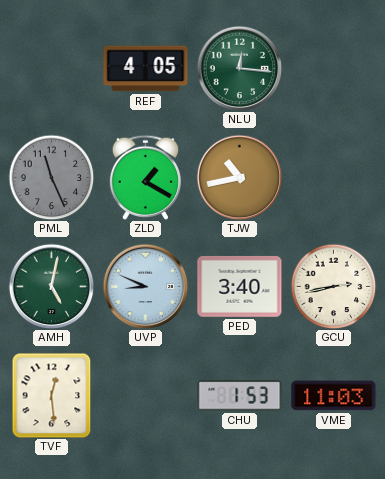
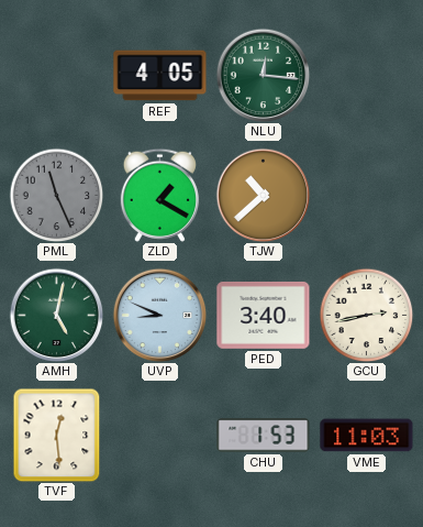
TJW: 10:43 -> 10:38
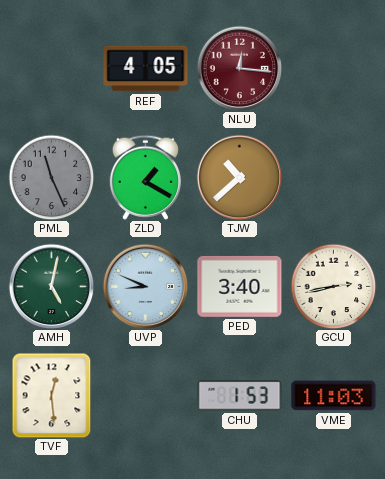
NLU dial: green -> burgundy
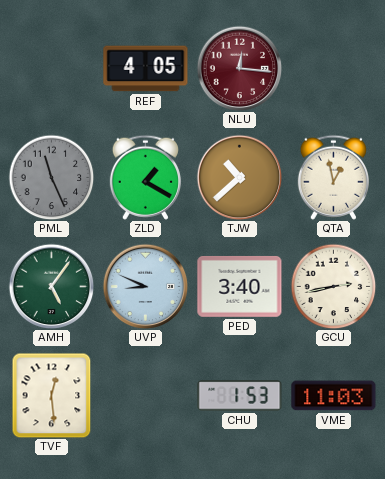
QTA: none -> 12:58
AMH: 5:02 -> 5:06
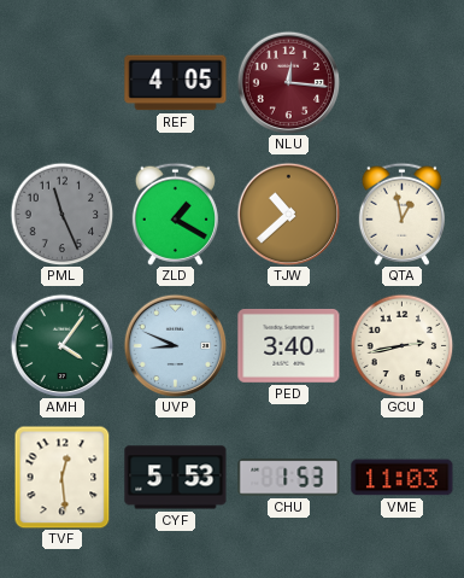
AMH: 5:06 -> 4:06
CYF: none -> 5:53
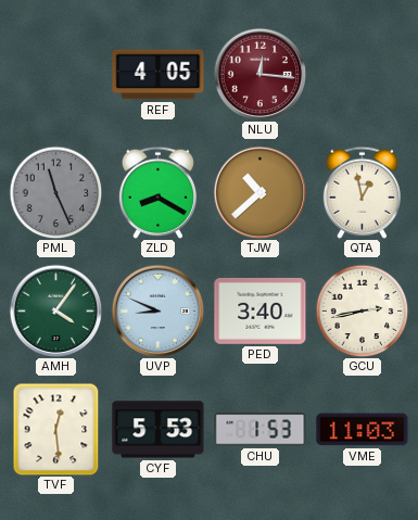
ZLD: 1:20 -> 8:20
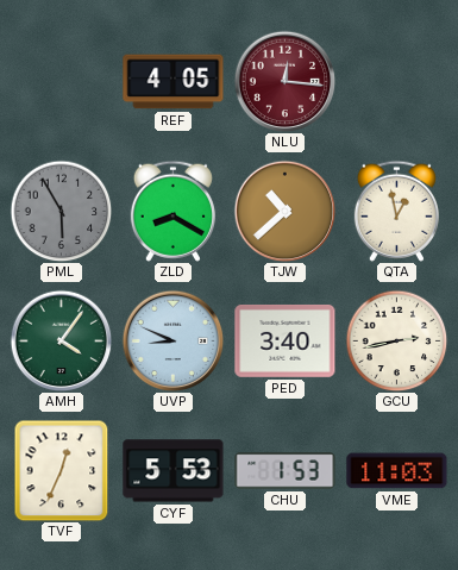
PML: 11:26 -> 5:55
TVF: 12:29 -> 12:34
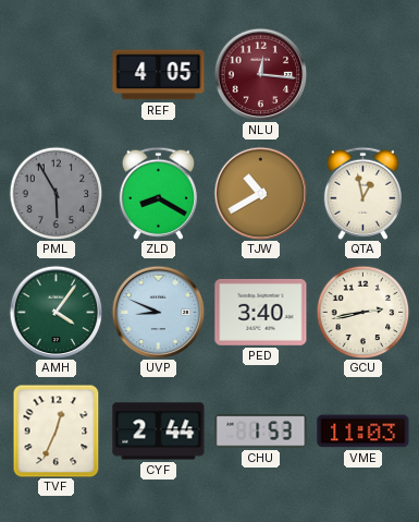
TJW: 10:38 -> 10:40
CYF: 5:53 -> 2:44
